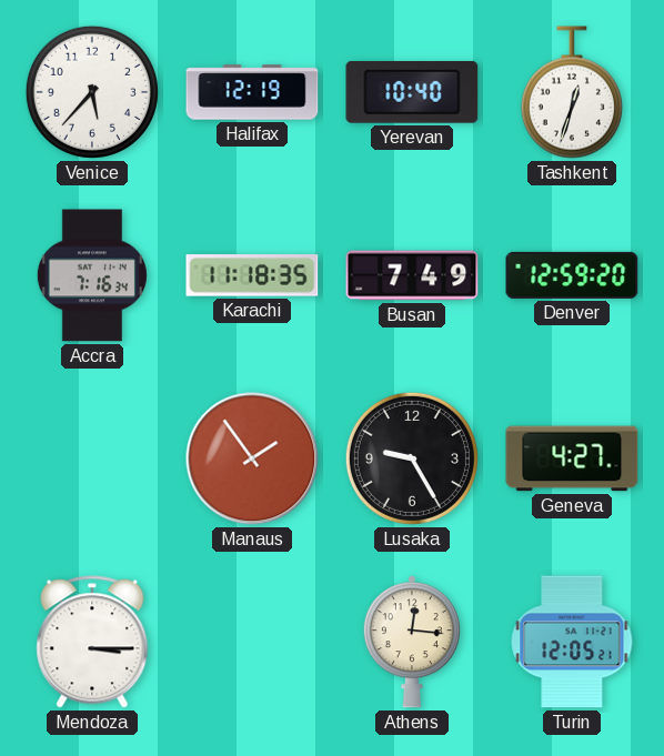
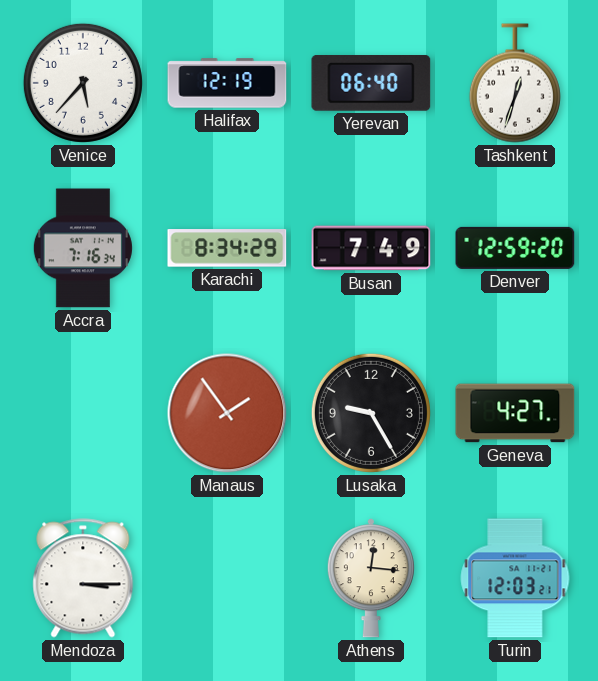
Yerevan: 10:40 -> 06:40
Karachi: 11:18 -> 8:34
Turin: 12:05 -> 12:03
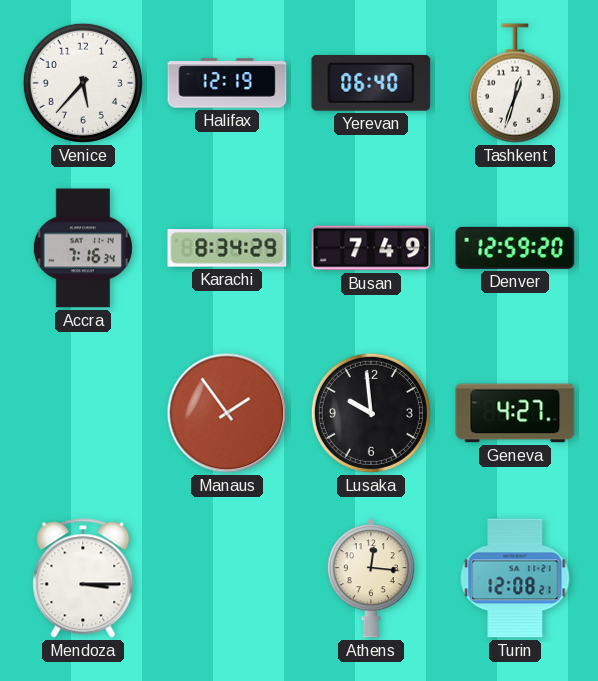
Lusaka: 9:25 -> 9:59
Turin: 12:03 -> 12:08
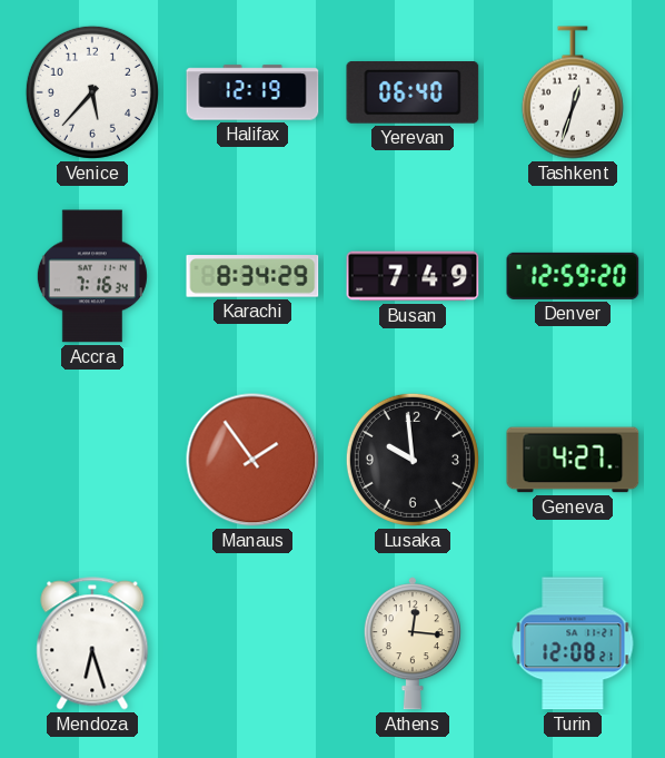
Mendoza: 3:15 -> 6:27
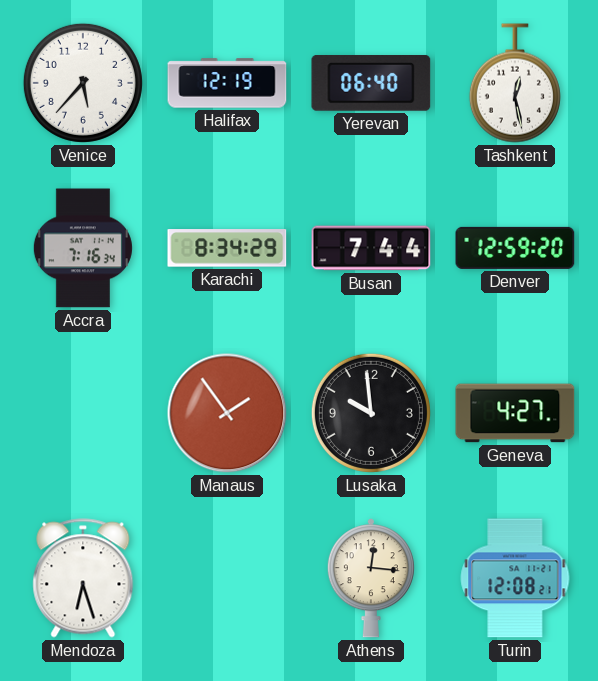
Tashkent: 12:33 -> 12:28
Busan: 7:49 -> 7:44
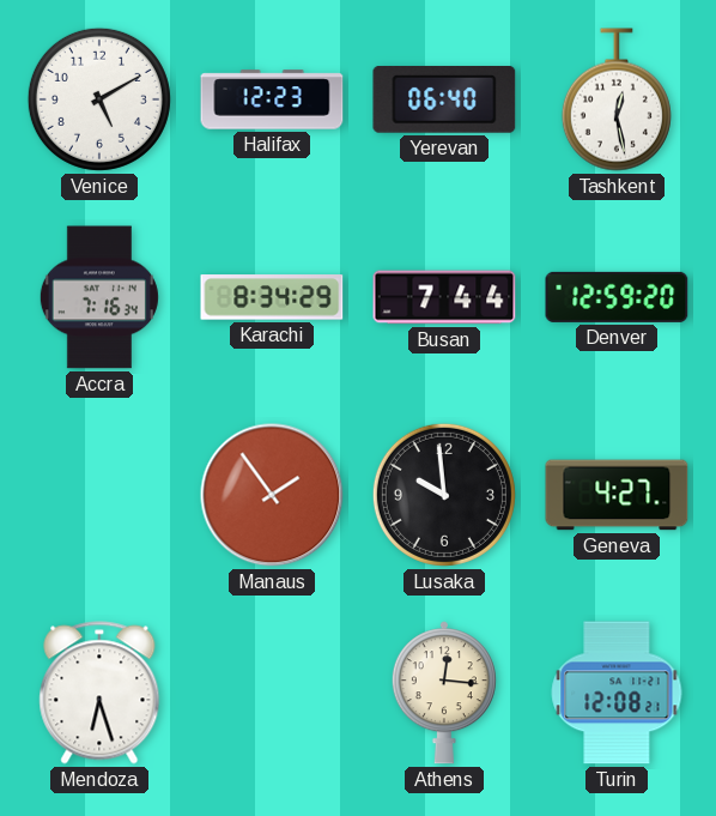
Venice: 5:37 -> 5:10
Halifax: 12:19 -> 12:23
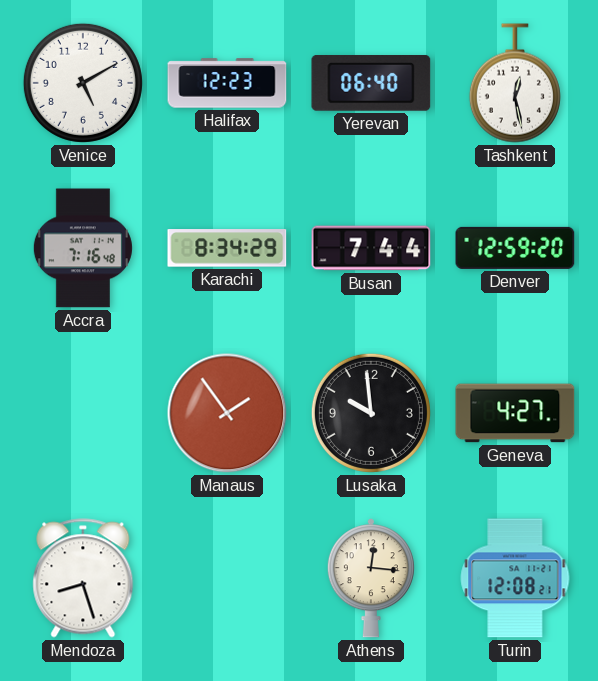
Accra: 7:16:34 -> 7:16:48
Mendoza: 6:27 -> 8:27
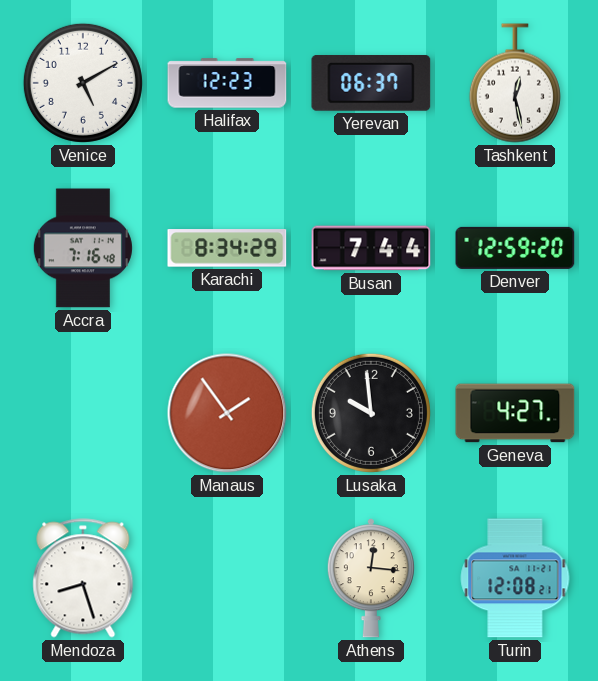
Yerevan: 06:40 -> 06:37
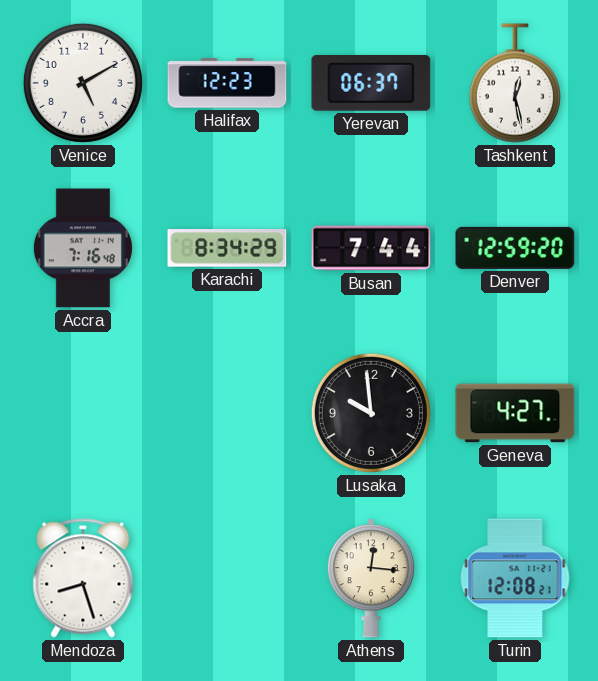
Manaus: 1:54 -> none
